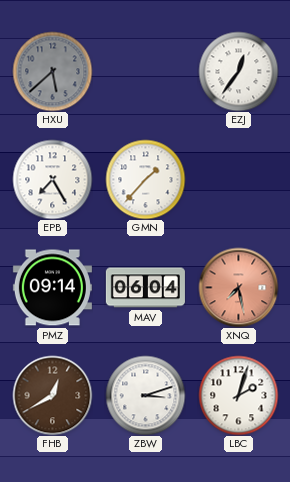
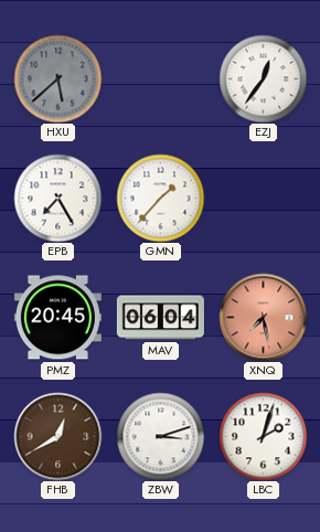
PMZ: 09:14 -> 20:45
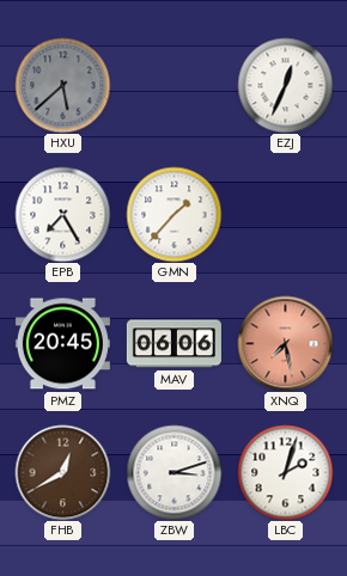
EZJ: 12:36 -> 12:34
MAV: 06:04 -> 06:06
